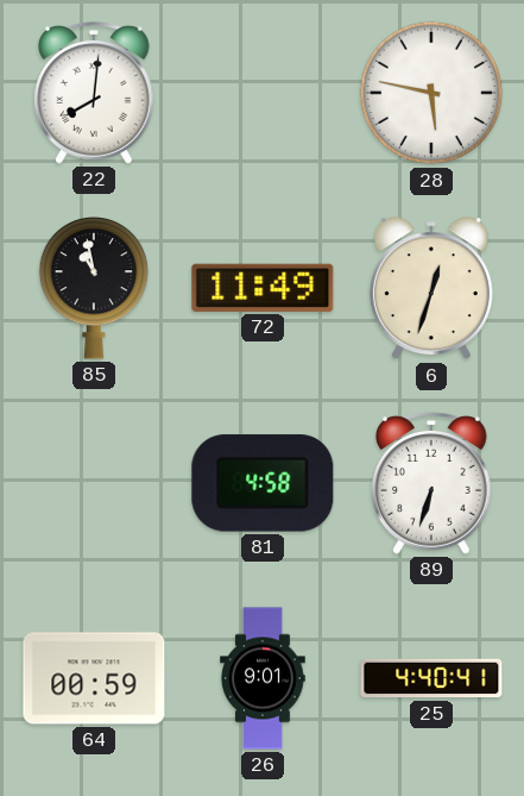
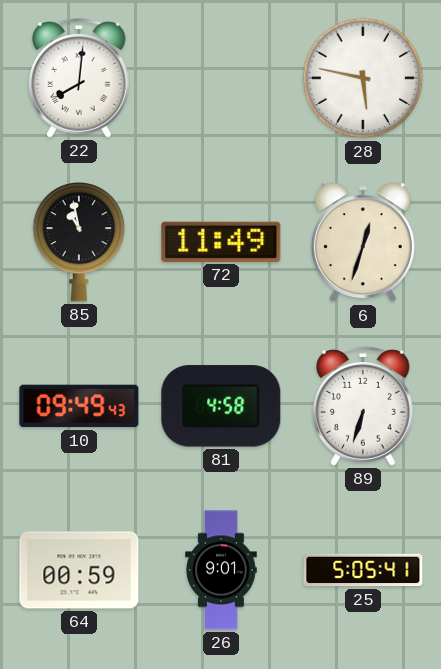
10: none -> 09:49
25: 4:40 -> 5:05
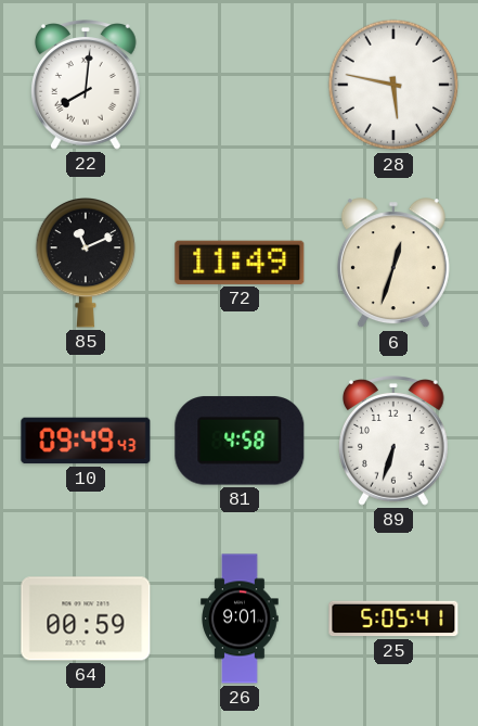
85: 10:58 -> 11:11
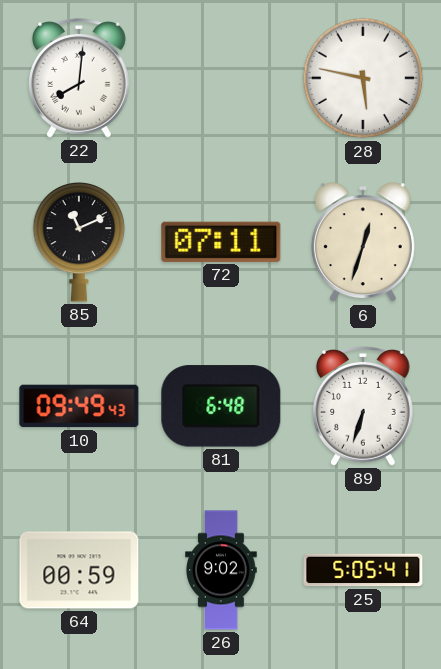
72: 11:49 -> 07:11
81: 4:58 -> 6:48
26: 9:01 -> 9:02
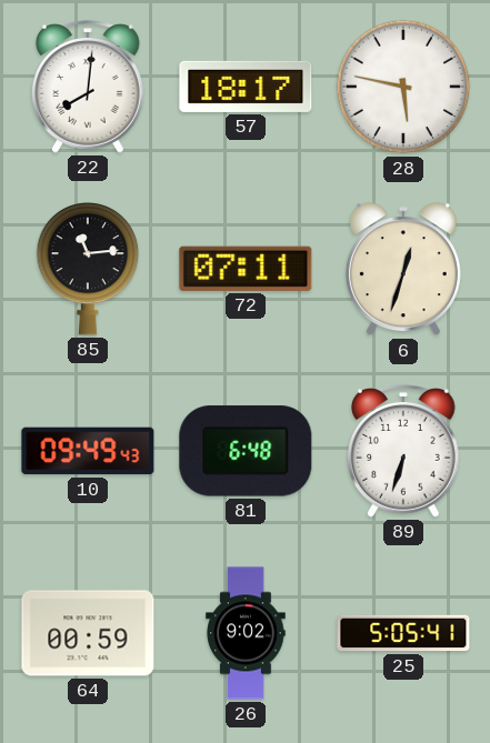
57: none -> 18:17
85: 11:11 -> 11:14
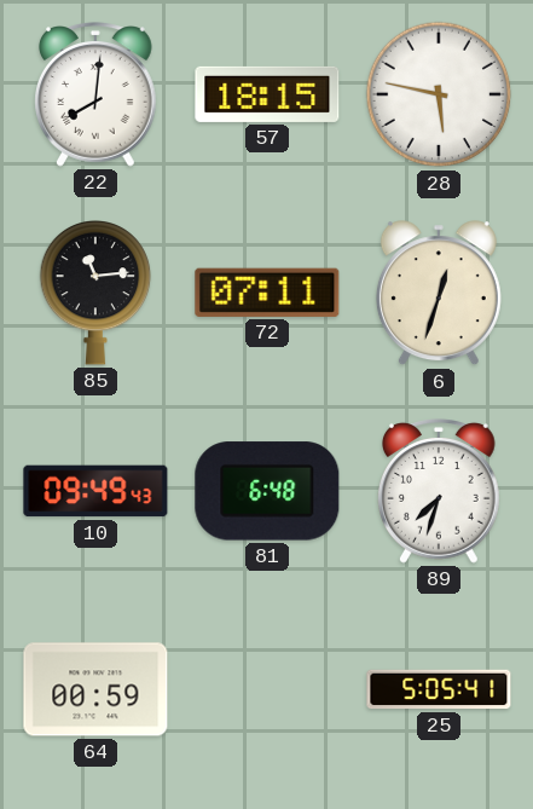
57: 18:17 -> 18:15
89: 6:33 -> 7:33
26: 9:02 -> none
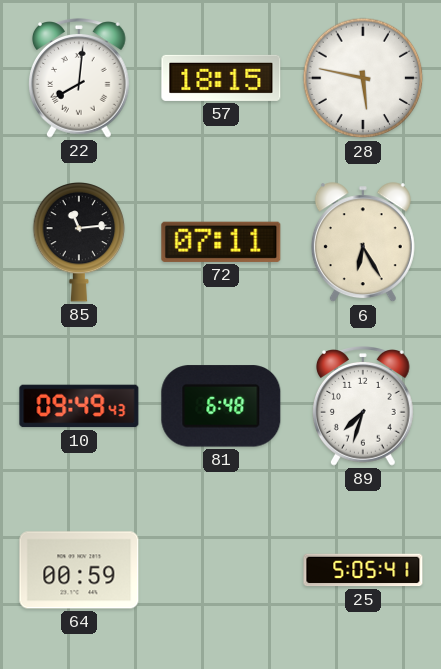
6: 12:33 -> 6:25
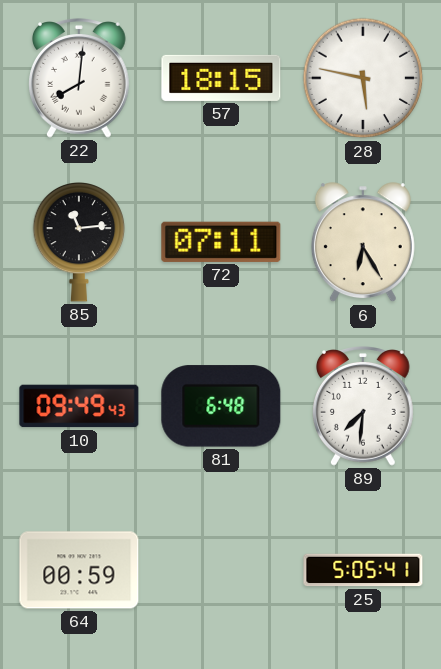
89: 7:33 -> 7:31
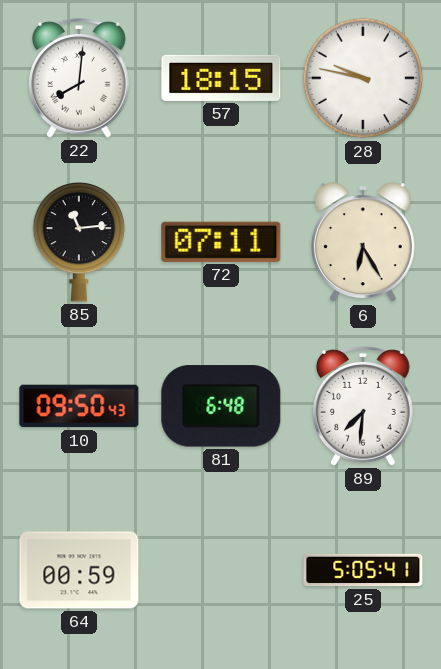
28: 5:47 -> 9:47
10: 09:49 -> 09:50
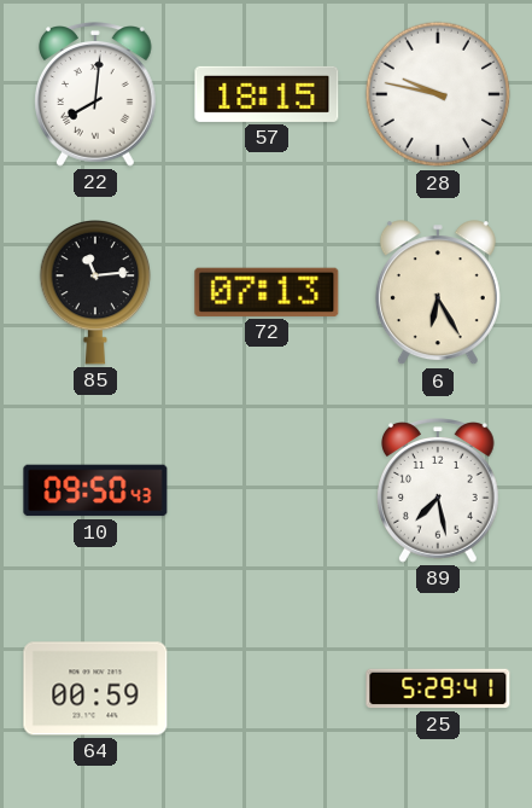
72: 07:11 -> 07:13
81: 6:48 -> none
89: 7:31 -> 7:28
25: 5:05 -> 5:29
